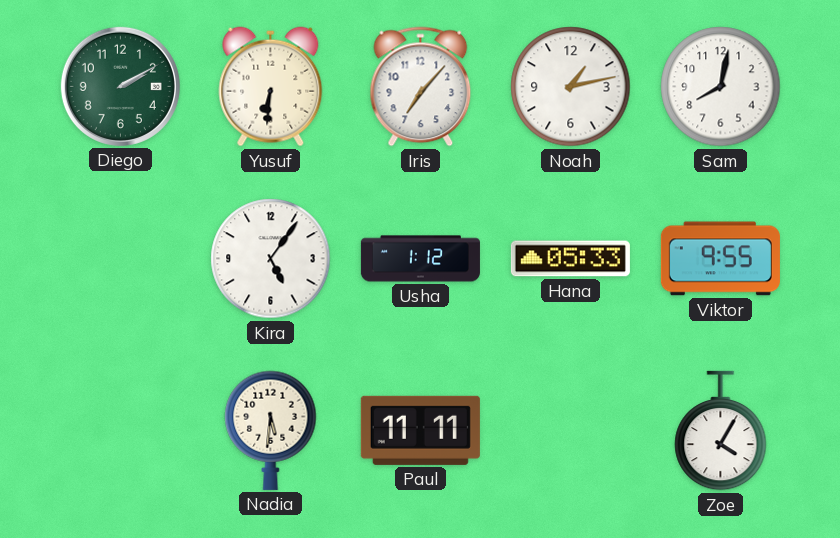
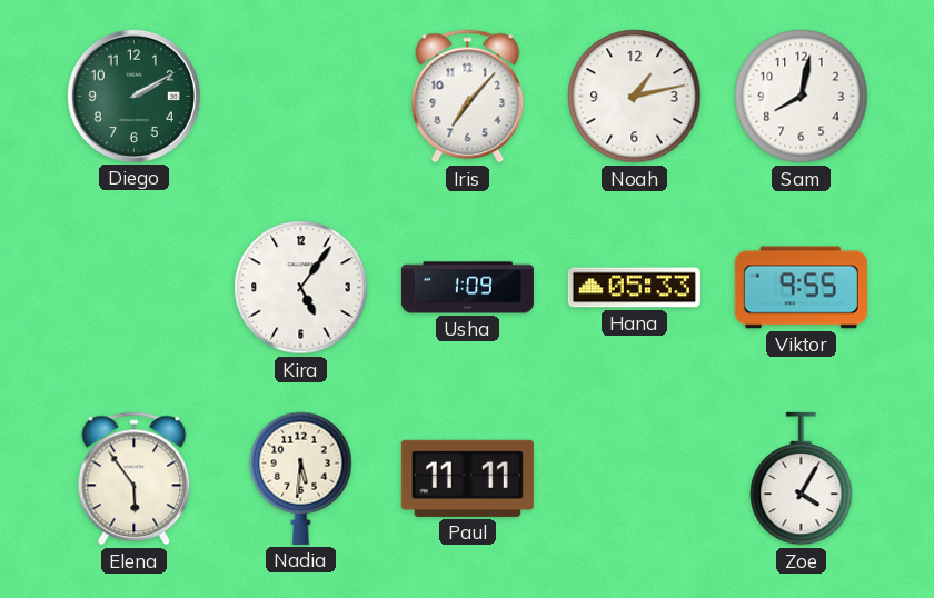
Yusuf: 6:31 -> none
Usha: 1:12 -> 1:09
Elena: none -> 5:54
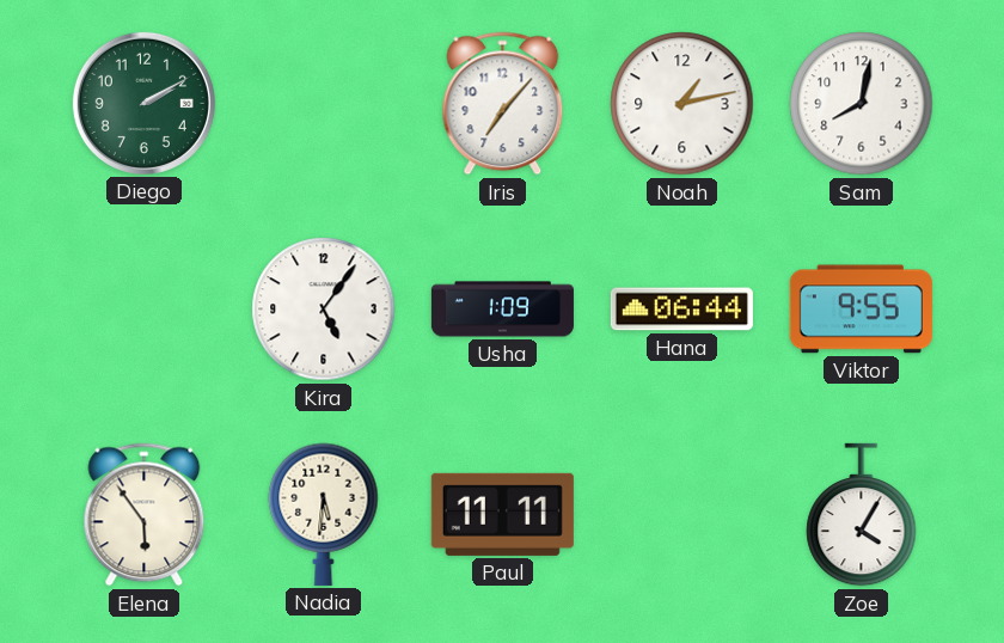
Hana: 05:33 -> 06:44
